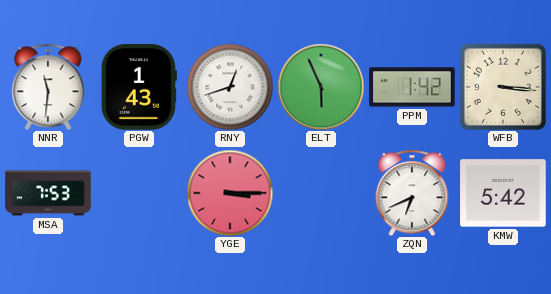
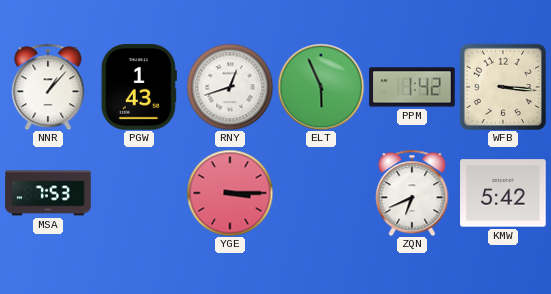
NNR: 11:31 -> 1:07
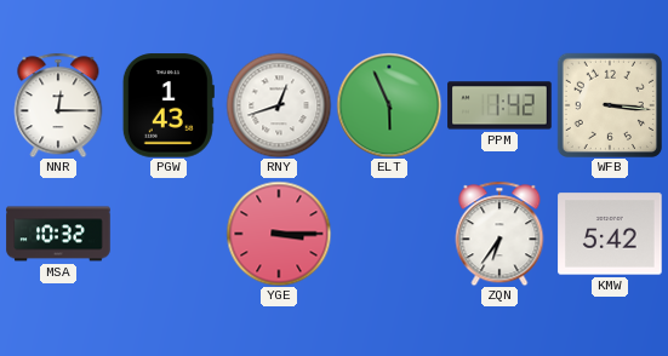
NNR: 1:07 -> 12:15
MSA: 7:53 -> 10:32
ZQN: 6:41 -> 6:36
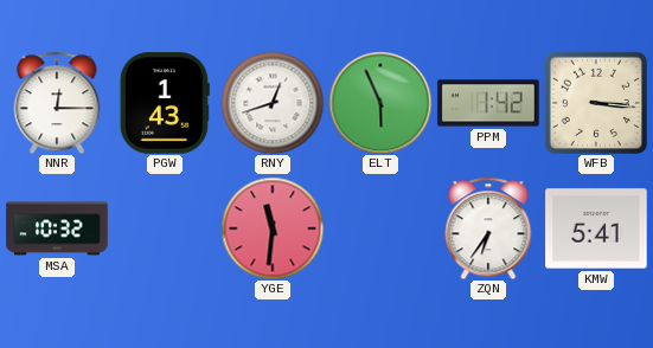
YGE: 3:15 -> 11:31
KMW: 5:42 -> 5:41
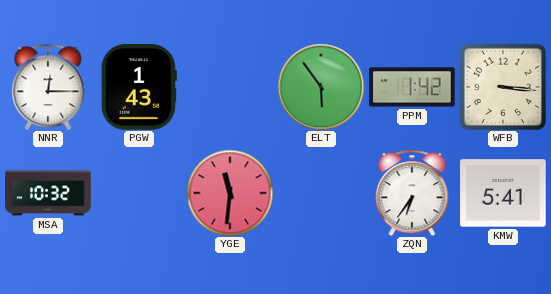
RNY: 12:42 -> none
ELT: 5:56 -> 5:54
